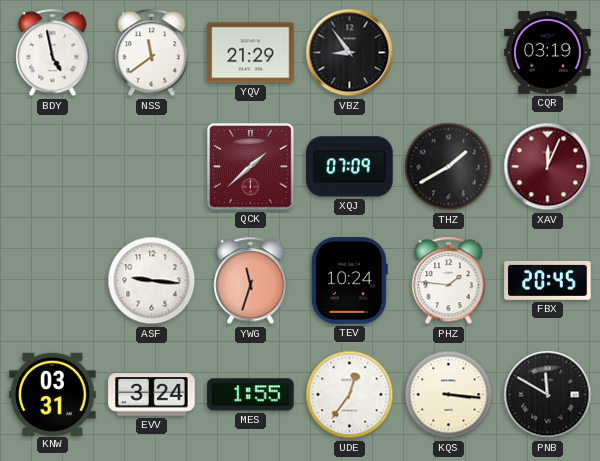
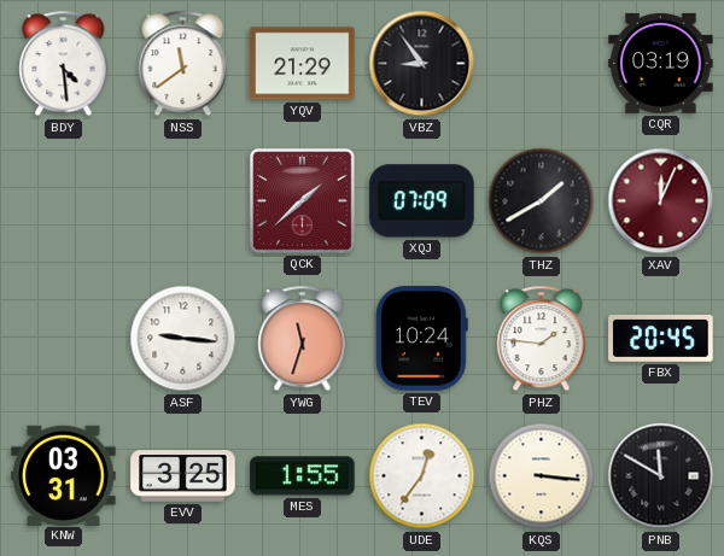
BDY: 4:58 -> 4:29
EVV: 3:24 -> 3:25
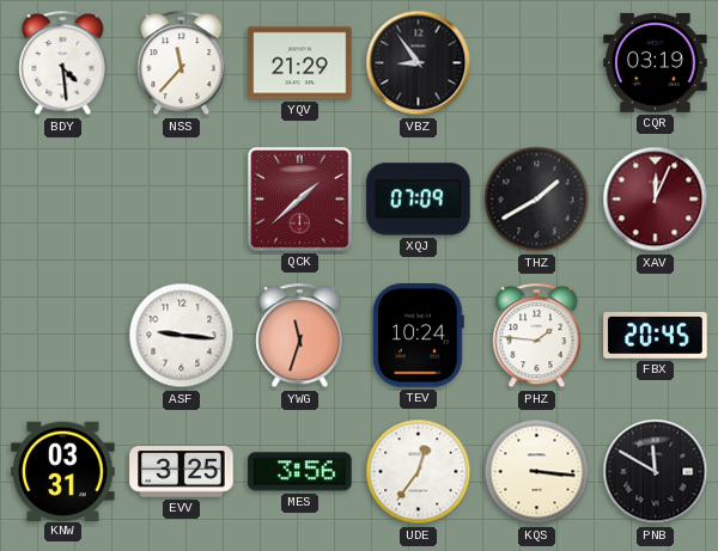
NSS: 11:39 -> 11:37
MES: 1:55 -> 3:56
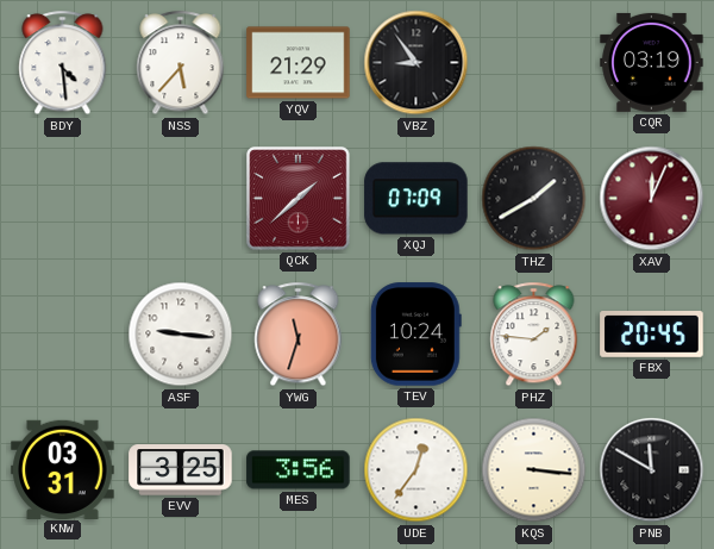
NSS: 11:37 -> 5:37
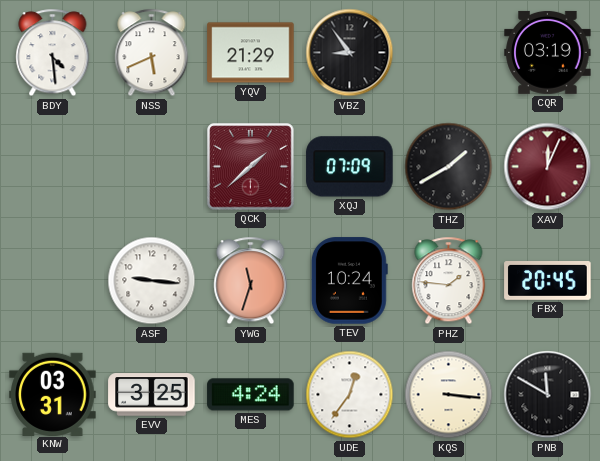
NSS: 5:37 -> 5:41
MES: 3:56 -> 4:24
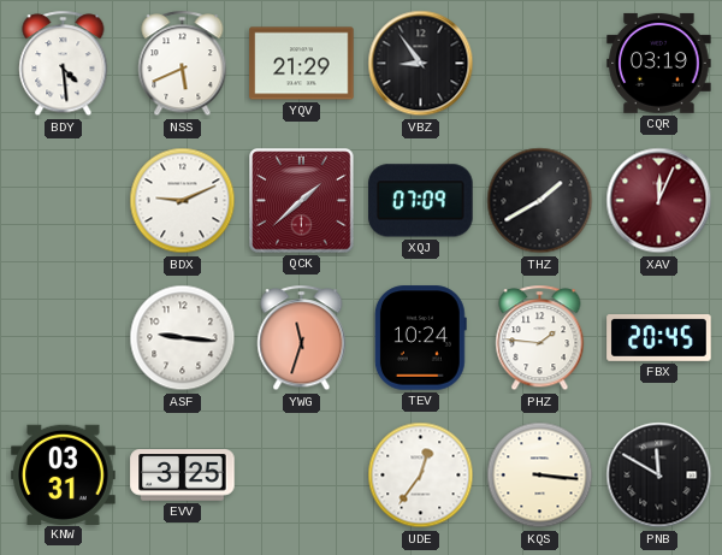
BDX: none -> 9:11
MES: 4:24 -> none
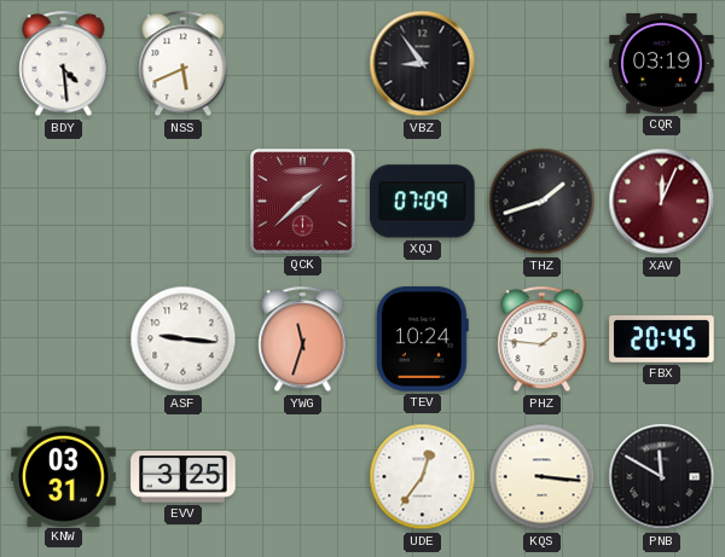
YQV: 21:29 -> none
BDX: 9:11 -> none
THZ: 1:40 -> 1:42
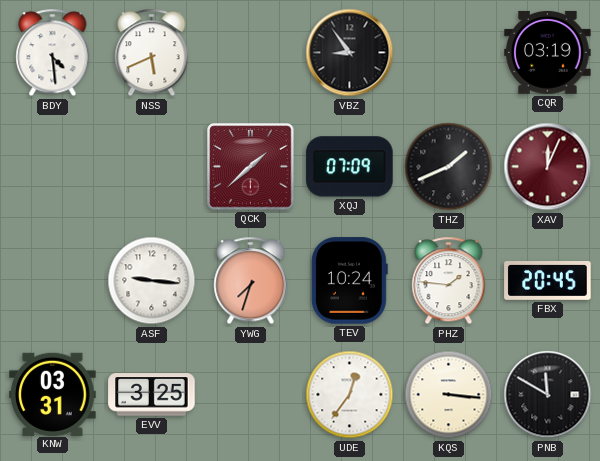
THZ: 1:42 -> 1:41
YWG: 11:33 -> 7:33
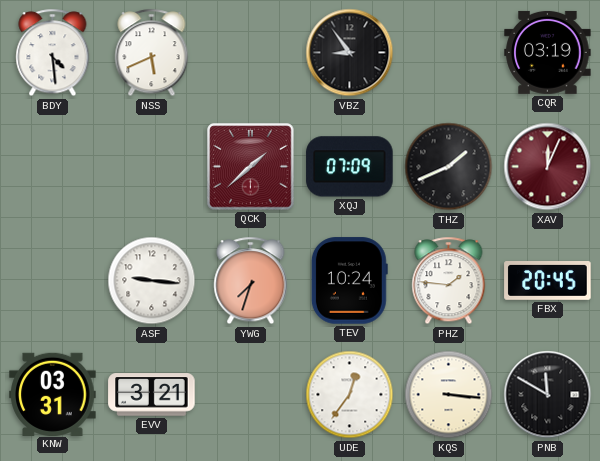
EVV: 3:25 -> 3:21
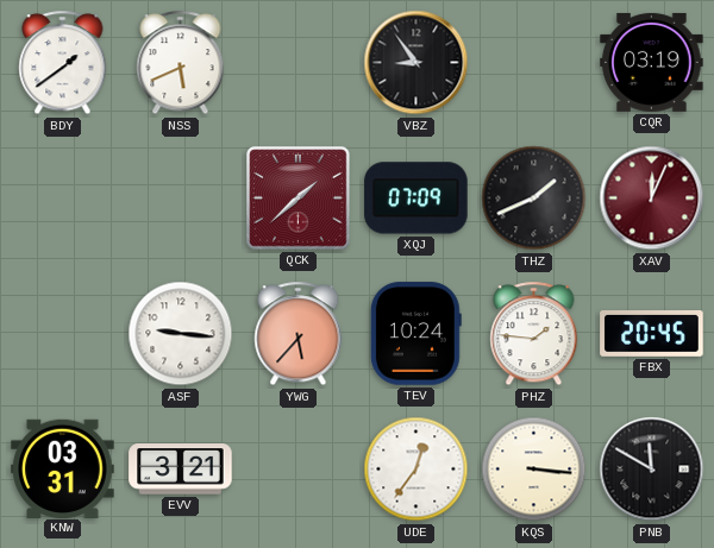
BDY: 4:29 -> 1:39
YWG: 7:33 -> 5:37
